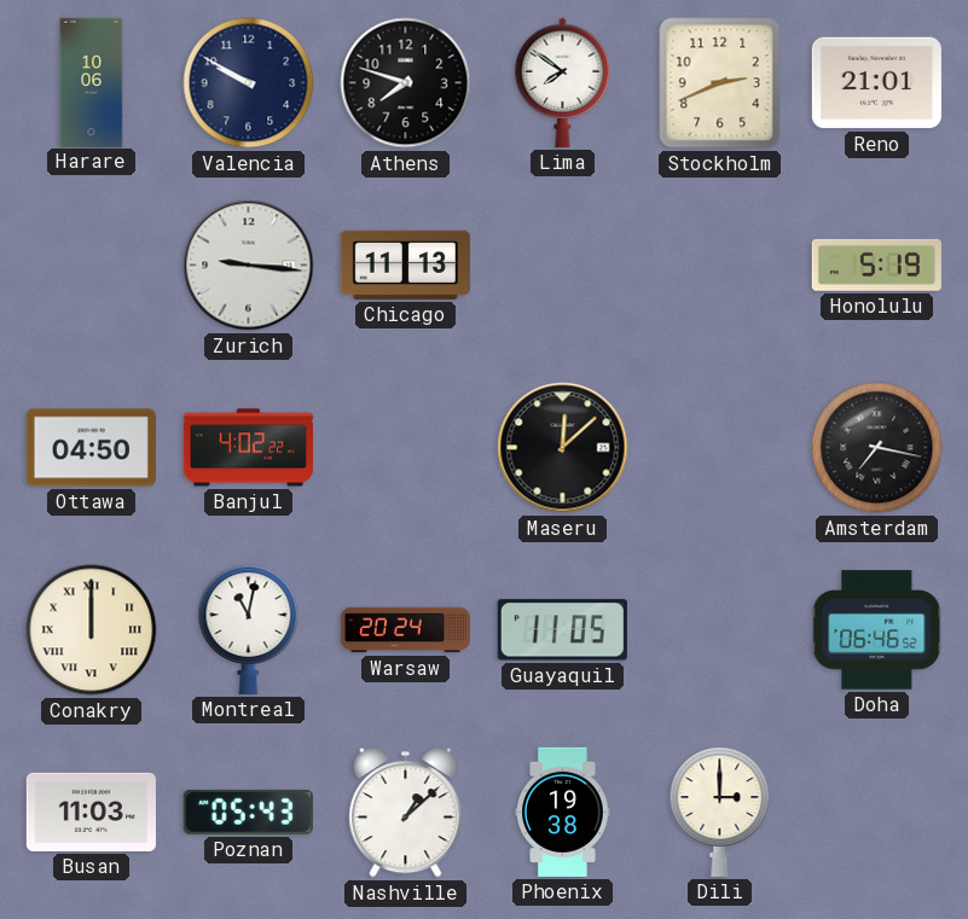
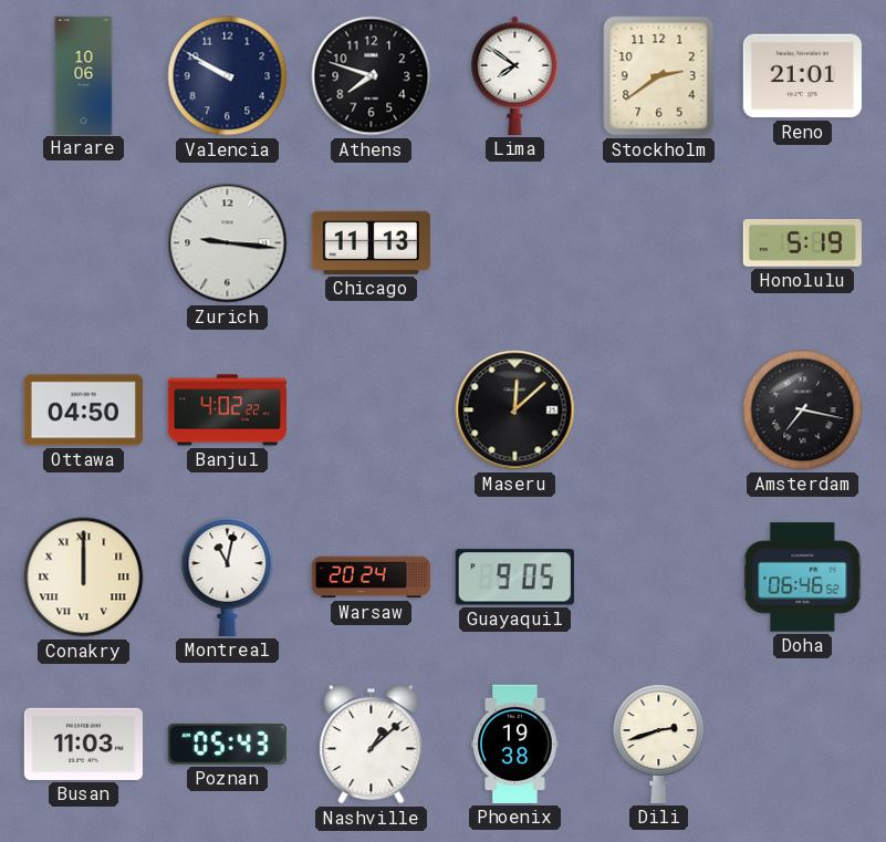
Stockholm: 2:41 -> 2:39
Guayaquil: 11:05 -> 9:05
Dili: 3:00 -> 2:42
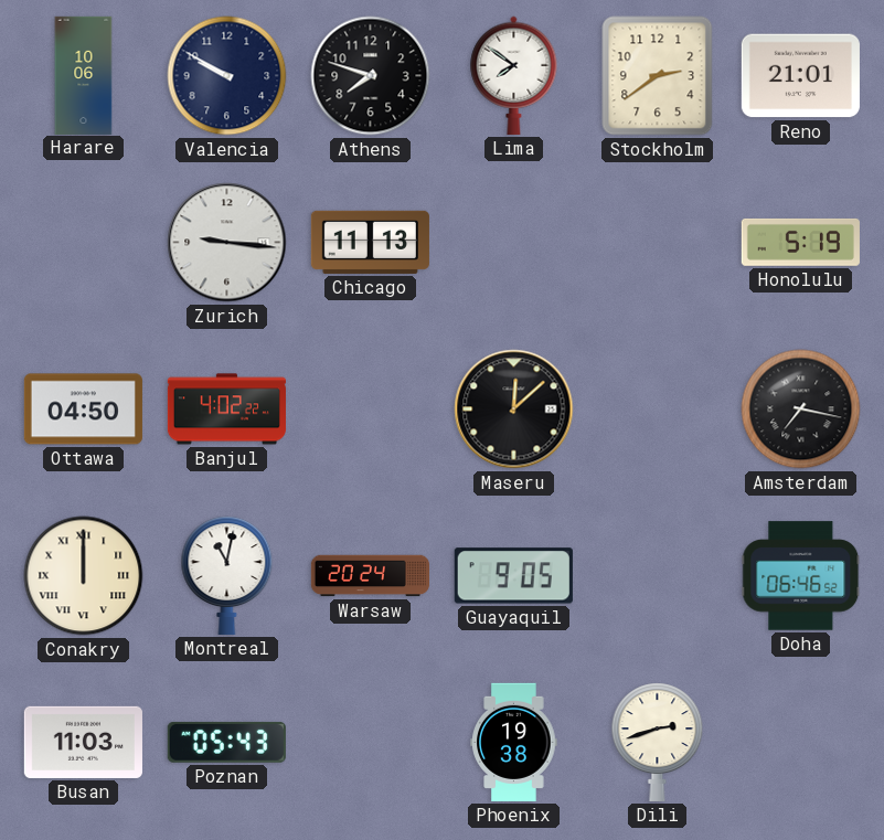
Nashville: 1:08 -> none
